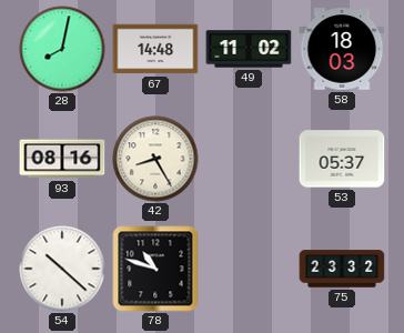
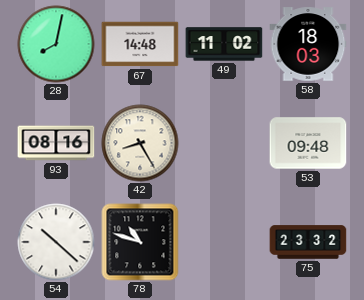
53: 05:37 -> 09:48
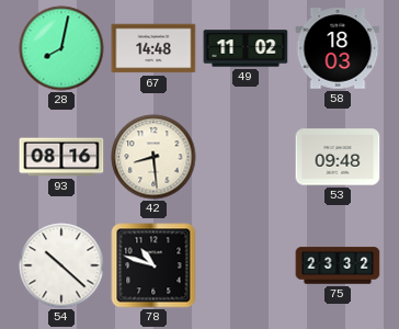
42: 8:25 -> 8:29
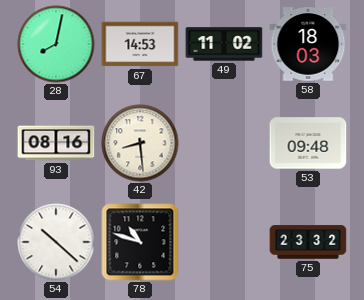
67: 14:48 -> 14:53
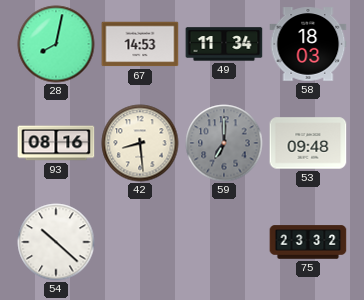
49: 11:02 -> 11:34
59: none -> 7:00
78: 10:48 -> none
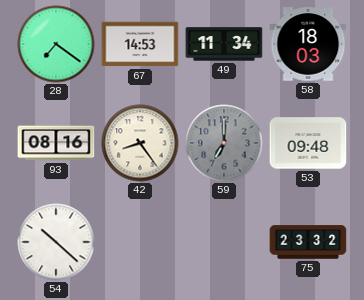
28: 8:02 -> 7:21
42: 8:29 -> 8:24
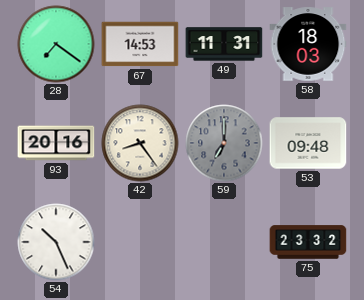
49: 11:34 -> 11:31
93: 08:16 -> 20:16
54: 10:22 -> 10:26
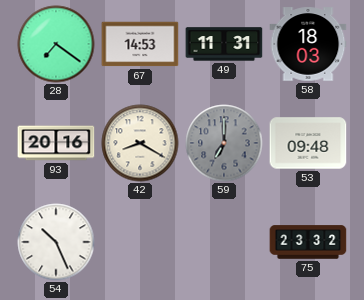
42: 8:24 -> 8:20
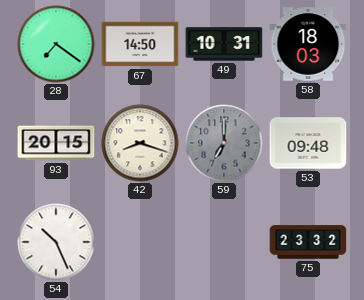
67: 14:53 -> 14:50
49: 11:31 -> 10:31
93: 20:16 -> 20:15
42: 8:20 -> 8:18
